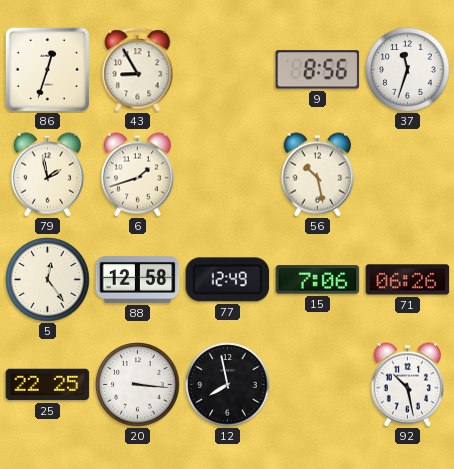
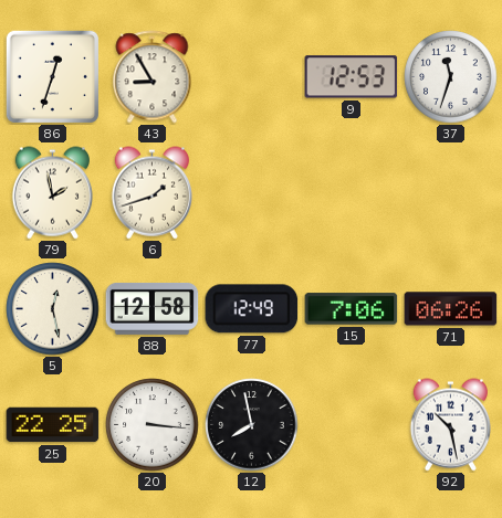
9: 8:56 -> 12:53
56: 10:28 -> none
5: 12:24 -> 12:28
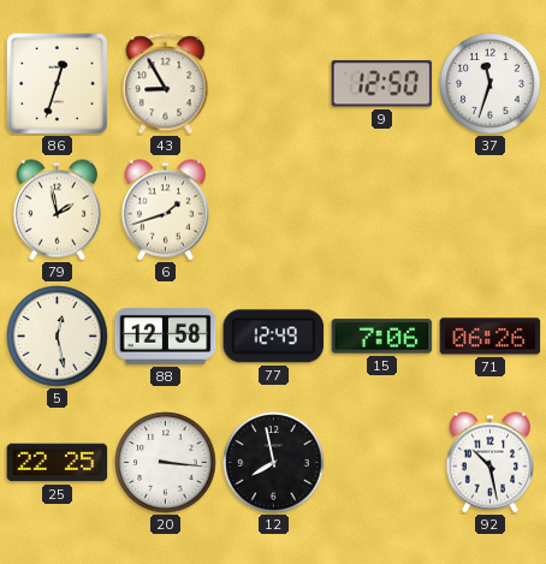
9: 12:53 -> 12:50
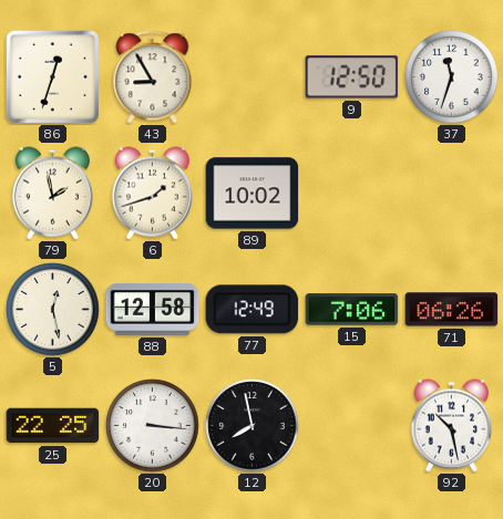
89: none -> 10:02
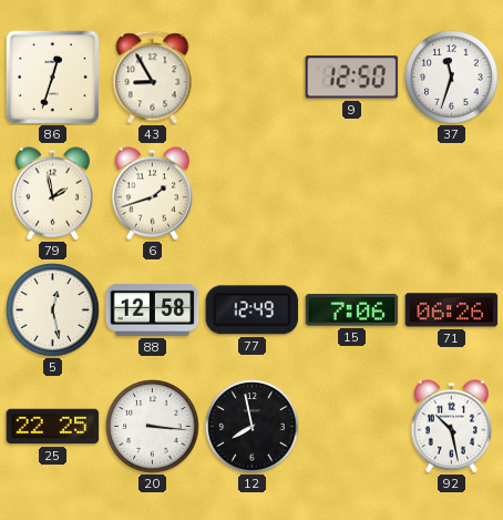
89: 10:02 -> none
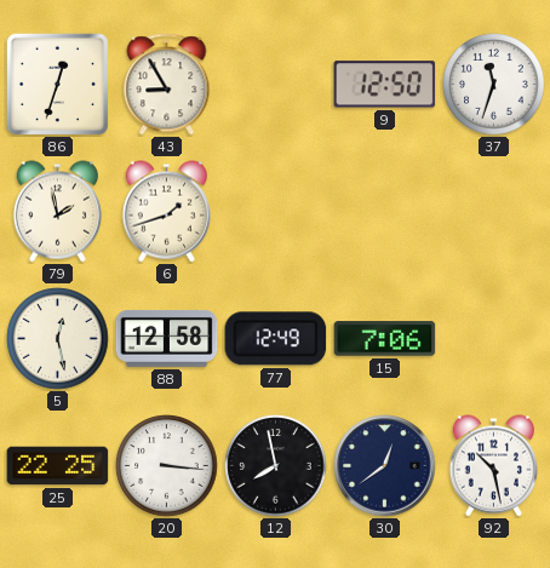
71: 06:26 -> none
30: none -> 12:39
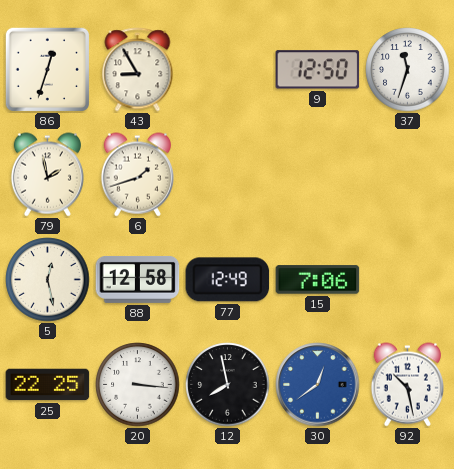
30 dial: navy -> blue
